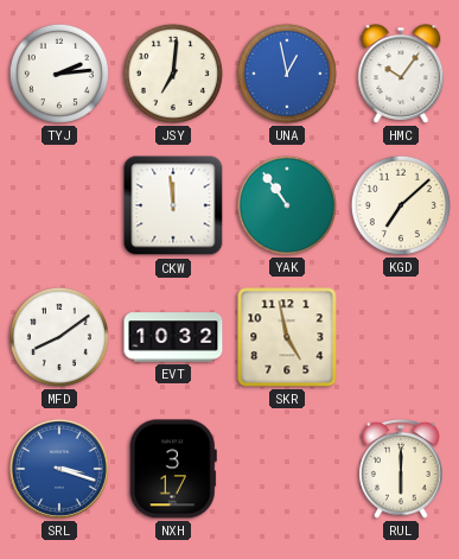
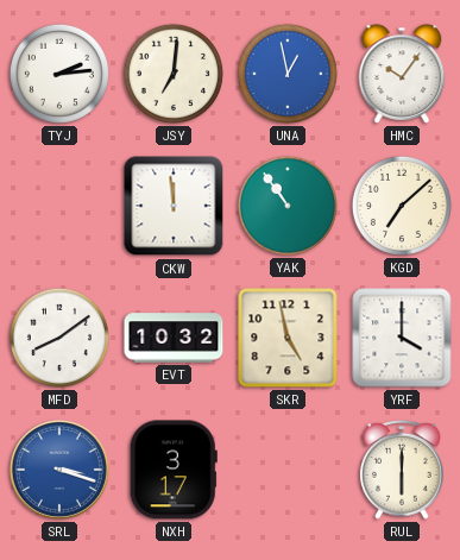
YRF: none -> 4:00
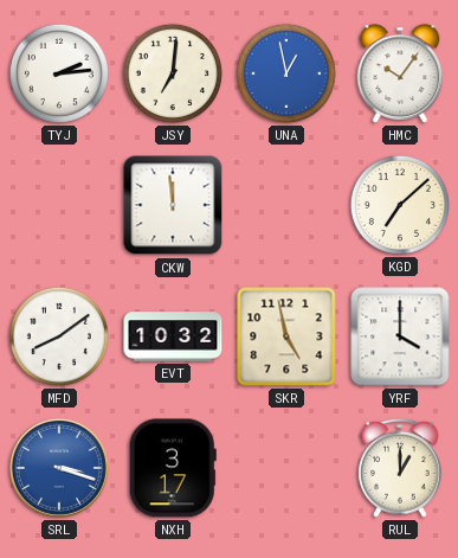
YAK: 10:54 -> none
RUL: 6:00 -> 1:00
